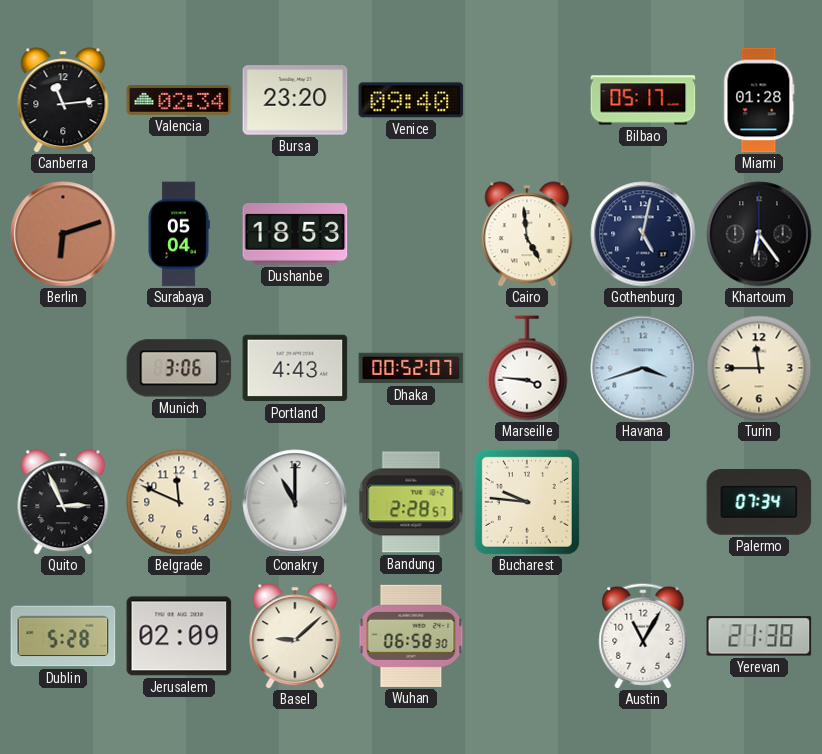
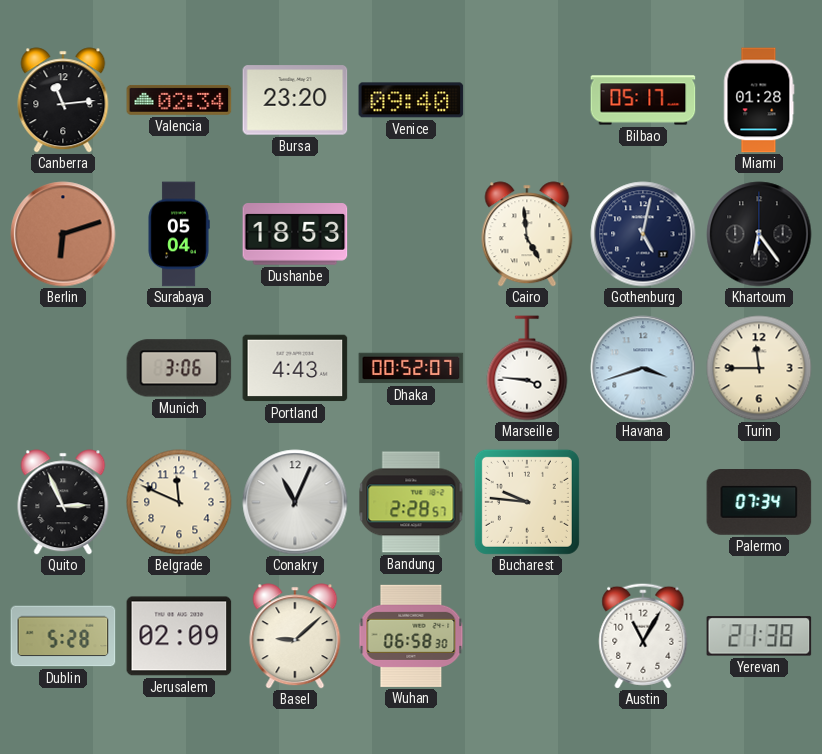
Conakry: 11:00 -> 11:04
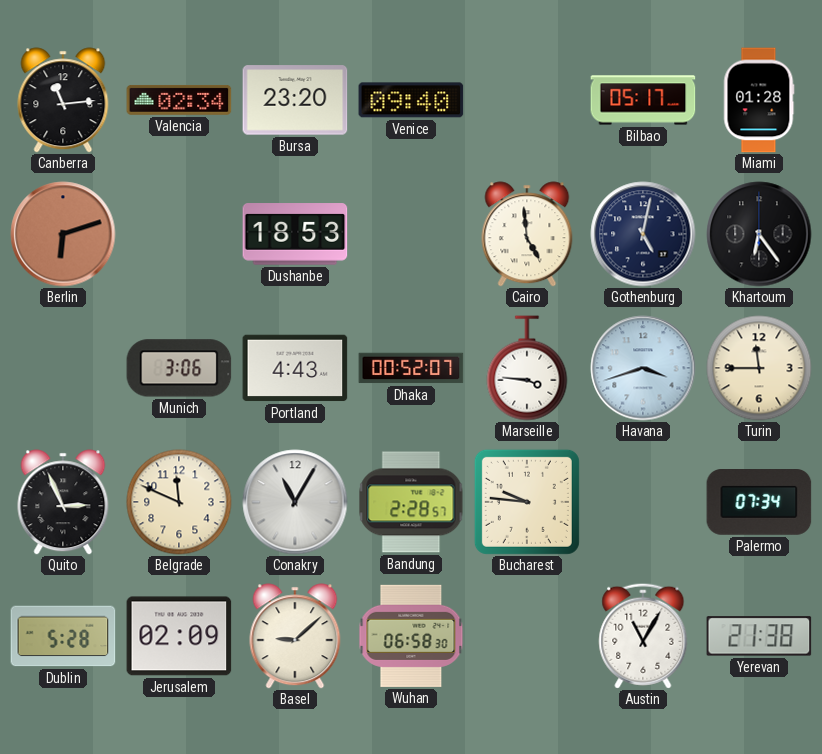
Surabaya: 05:04 -> none
Conakry: 11:04 -> 11:05
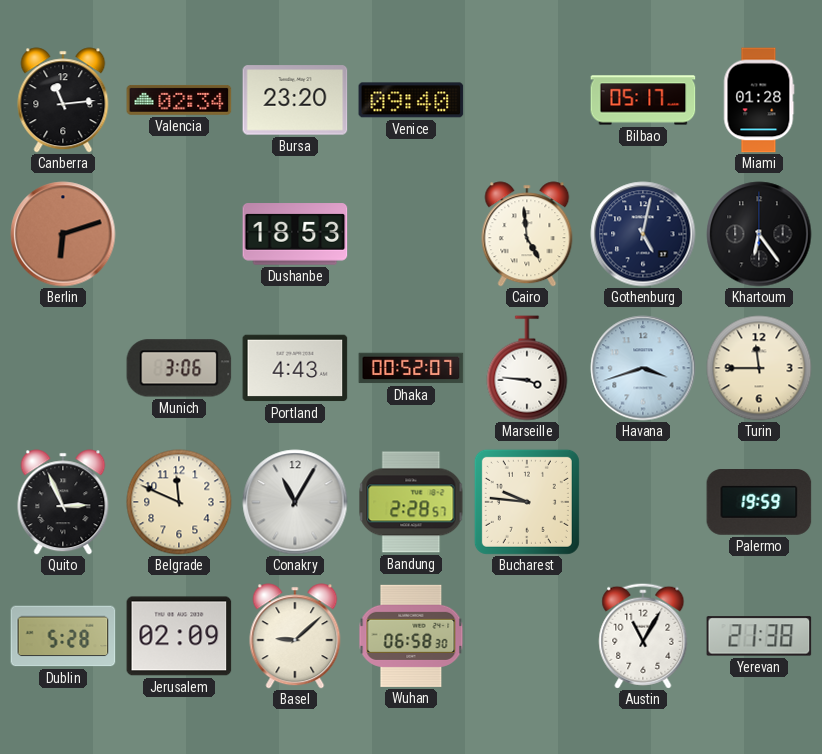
Palermo: 07:34 -> 19:59
